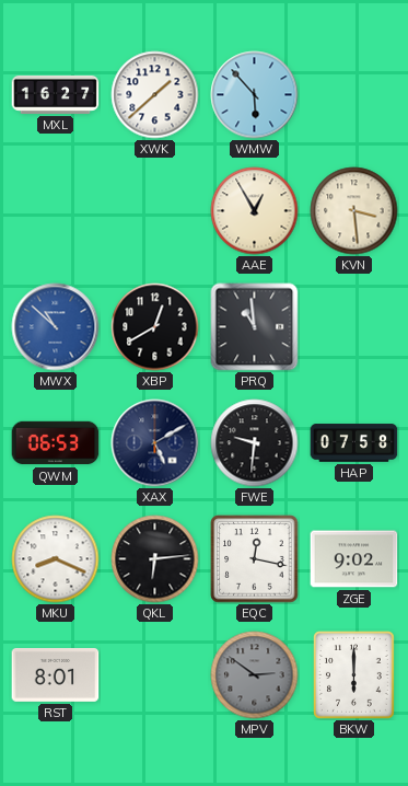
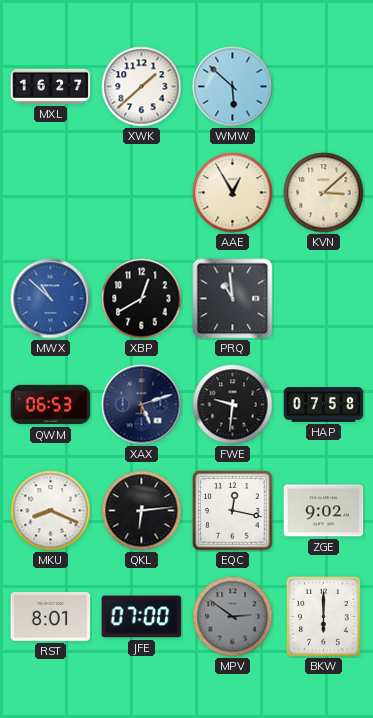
WMW: 5:53 -> 5:52
KVN: 3:29 -> 3:08
XAX: 5:10 -> 5:12
JFE: none -> 07:00
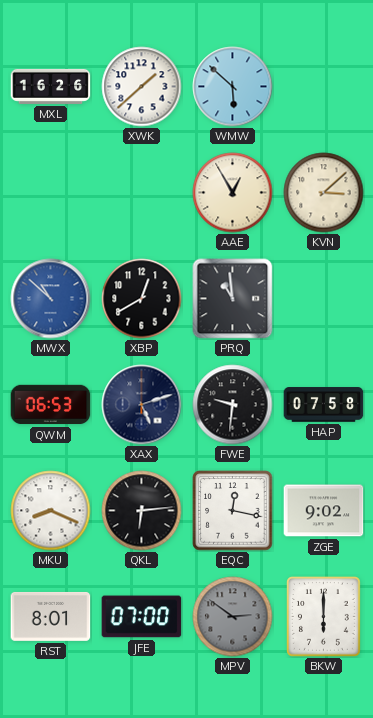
MXL: 16:27 -> 16:26
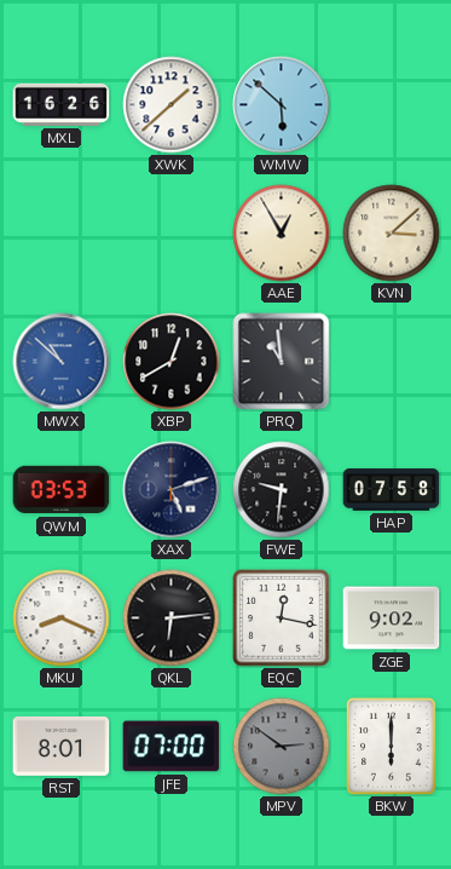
QWM: 06:53 -> 03:53
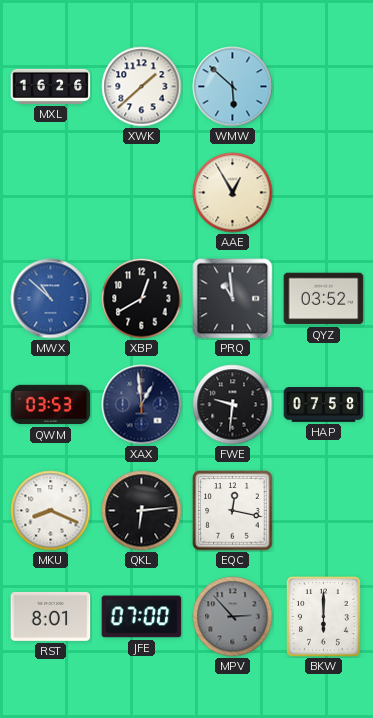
KVN: 3:08 -> none
QYZ: none -> 03:52
XAX: 5:12 -> 12:59
ZGE: 9:02 -> none
MPV: 2:51 -> 2:53
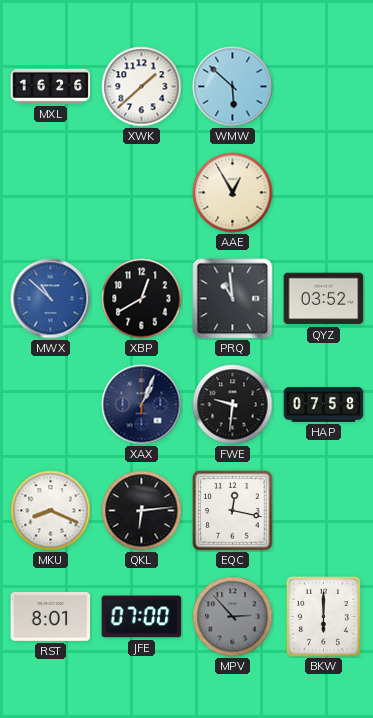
QWM: 03:53 -> none
XAX: 12:59 -> 1:04
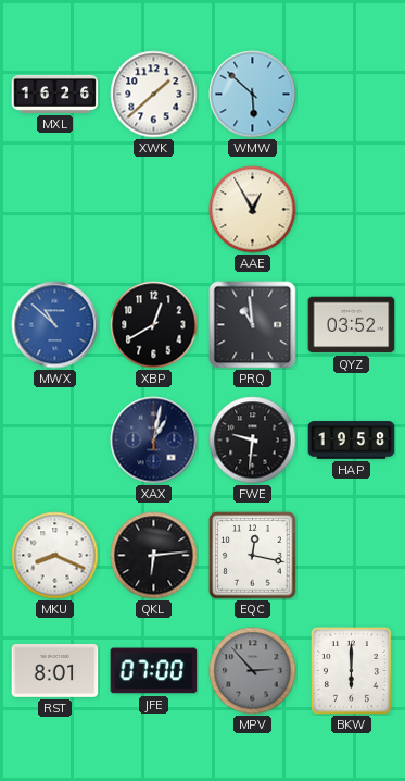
XAX: 1:04 -> 1:02
HAP: 07:58 -> 19:58
